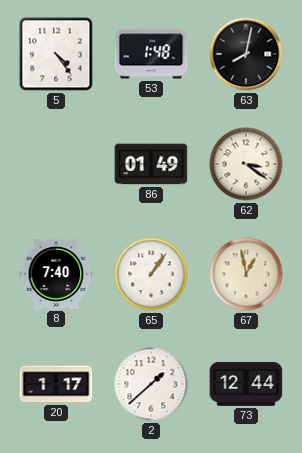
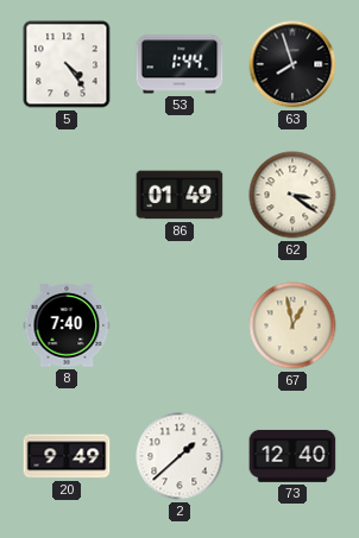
53: 1:48 -> 1:44
63: 8:02 -> 7:57
65: 1:06 -> none
20: 1:17 -> 9:49
73: 12:44 -> 12:40
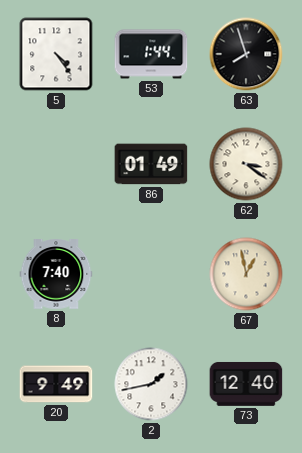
2: 1:38 -> 1:43
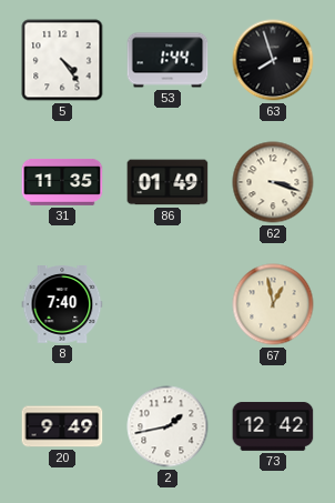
31: none -> 11:35
62: 3:21 -> 3:18
73: 12:40 -> 12:42
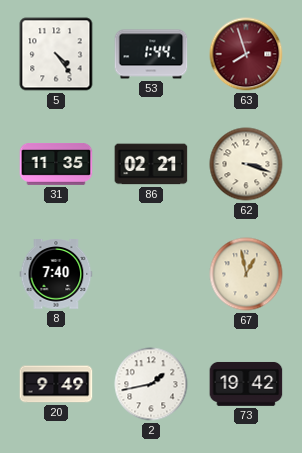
63 dial: black -> burgundy
86: 01:49 -> 02:21
73: 12:42 -> 19:42
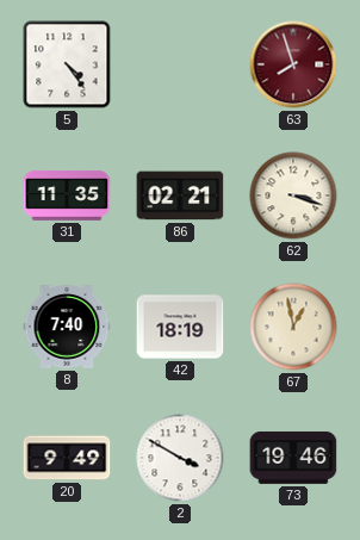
53: 1:44 -> none
42: none -> 18:19
2: 1:43 -> 3:50
73: 19:42 -> 19:46
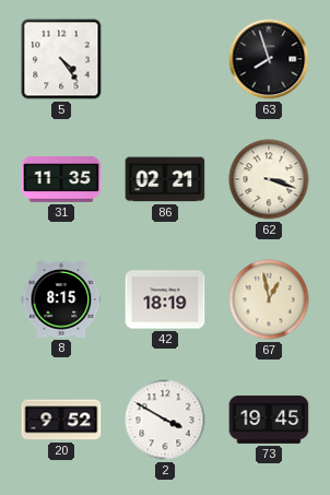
63 dial: burgundy -> black
8: 7:40 -> 8:15
20: 9:49 -> 9:52
73: 19:46 -> 19:45
